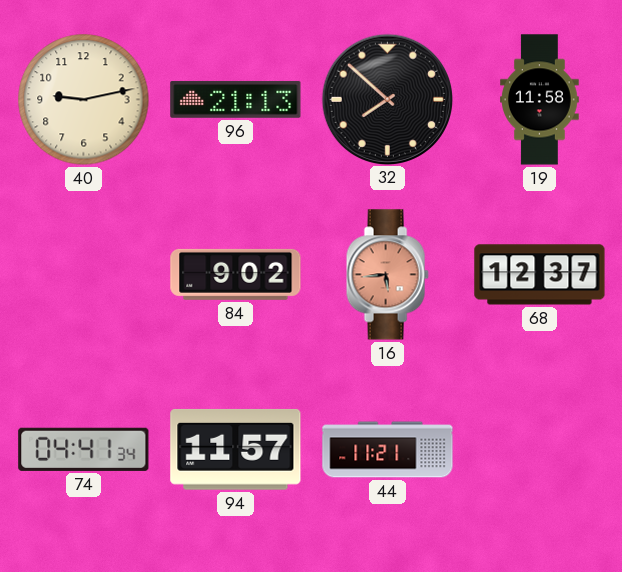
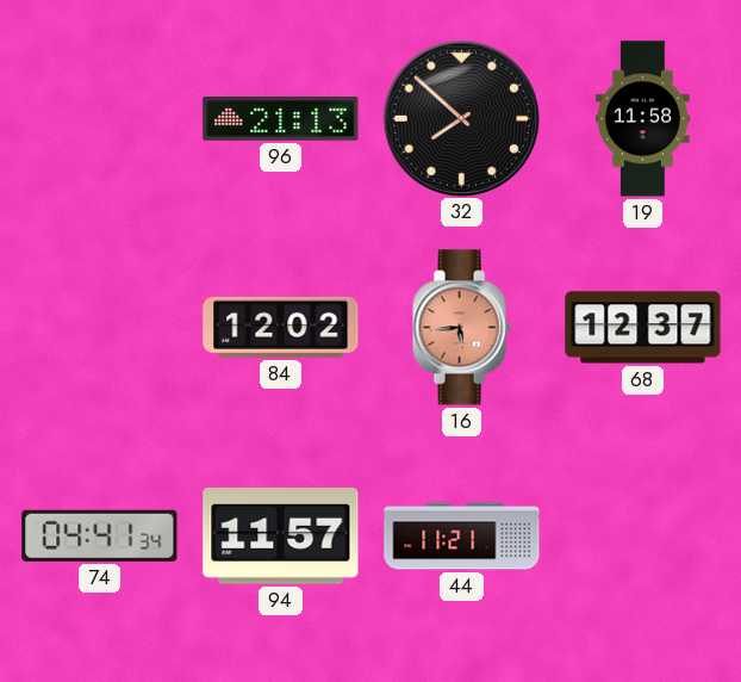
40: 9:13 -> none
84: 9:02 -> 12:02
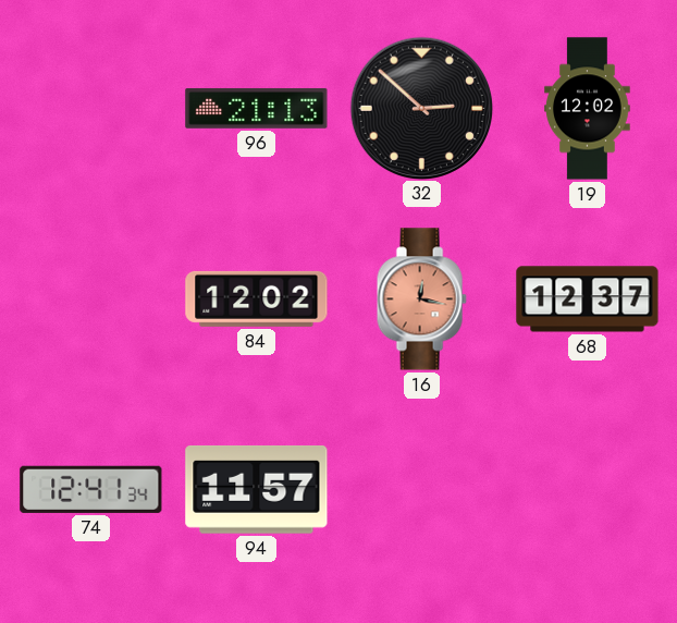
32: 7:52 -> 2:52
19: 11:58 -> 12:02
16: 5:44 -> 12:17
74: 04:41 -> 12:41
44: 11:21 -> none
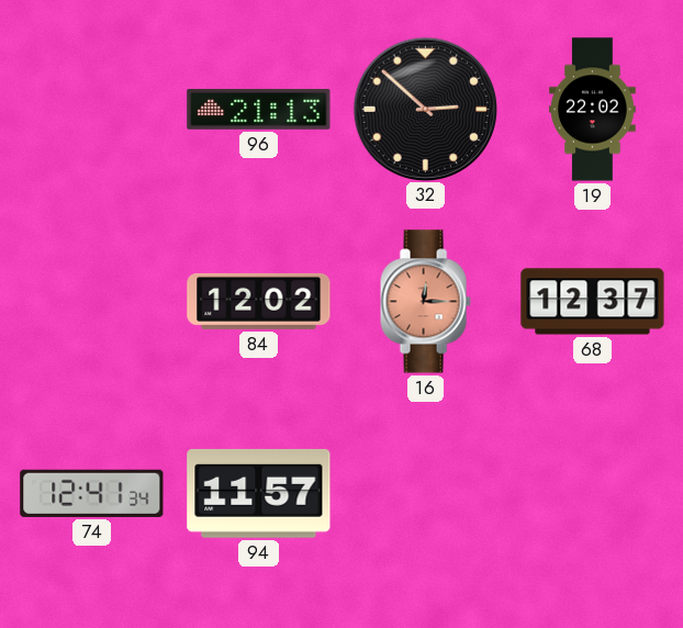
19: 12:02 -> 22:02
16: 12:17 -> 12:15
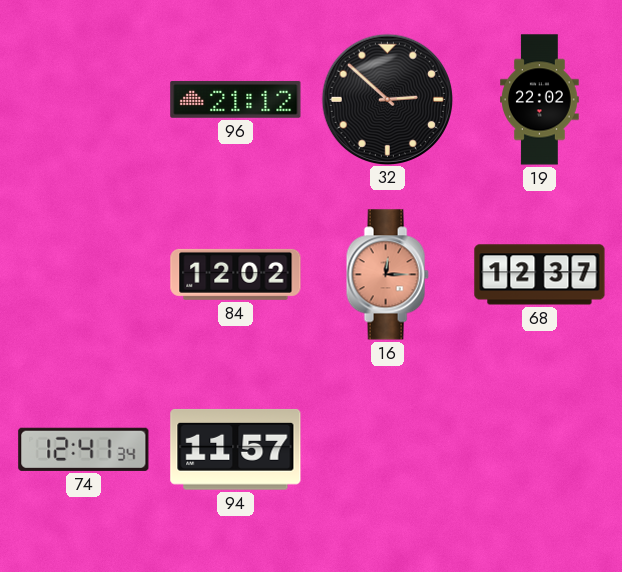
96: 21:13 -> 21:12
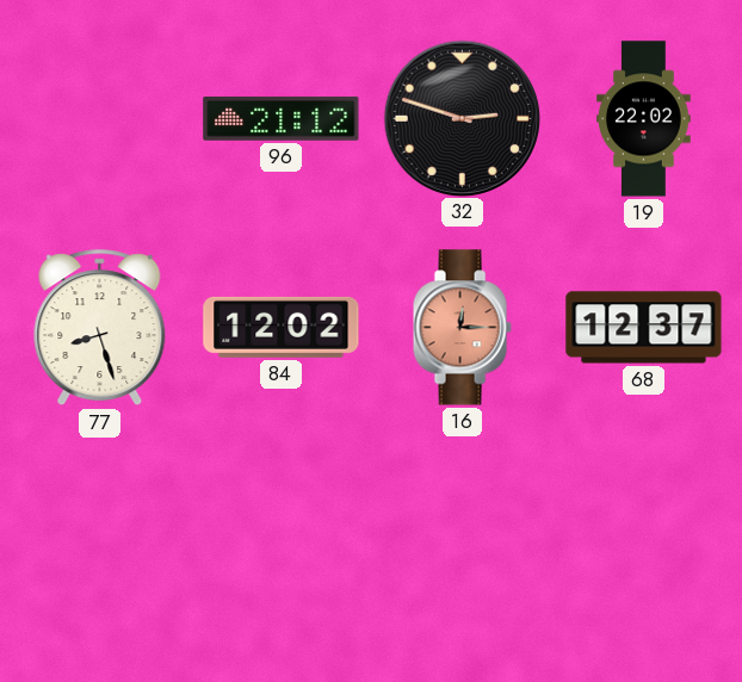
32: 2:52 -> 2:48
77: none -> 8:27
74: 12:41 -> none
94: 11:57 -> none
